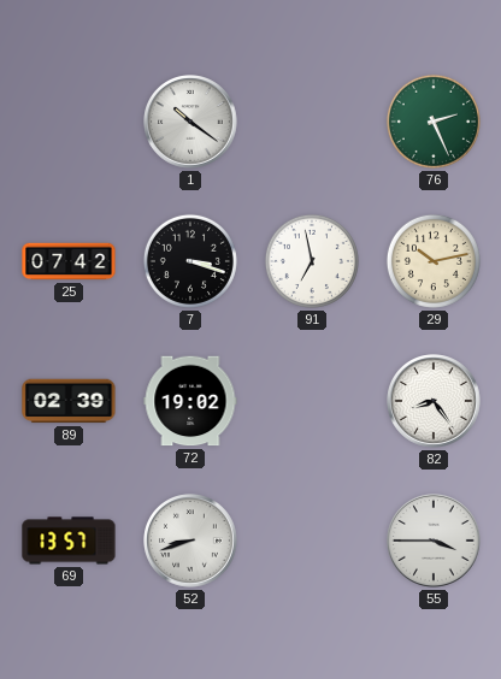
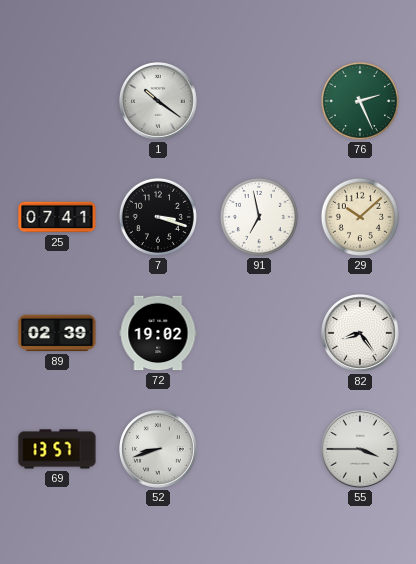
25: 07:42 -> 07:41
29: 10:13 -> 10:08
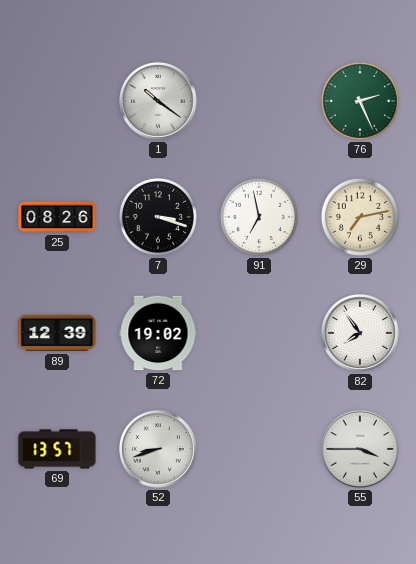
25: 07:41 -> 08:26
29: 10:08 -> 7:13
89: 02:39 -> 12:39
82: 8:24 -> 7:54
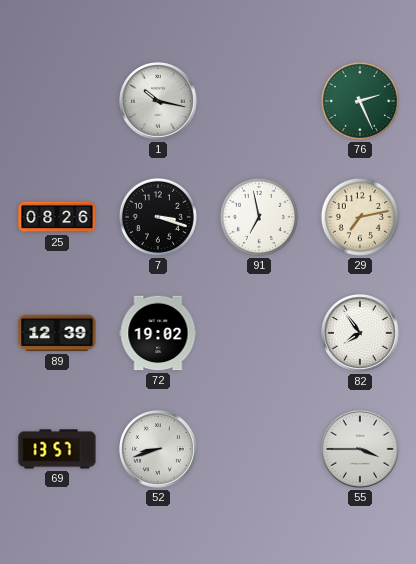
1: 10:21 -> 10:17
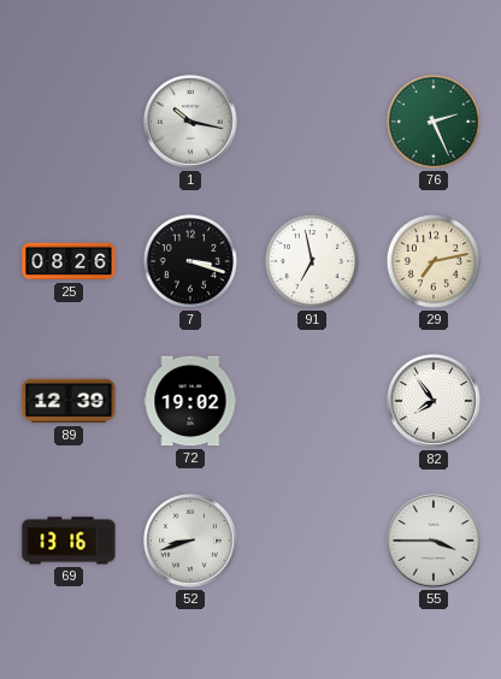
69: 13:57 -> 13:16
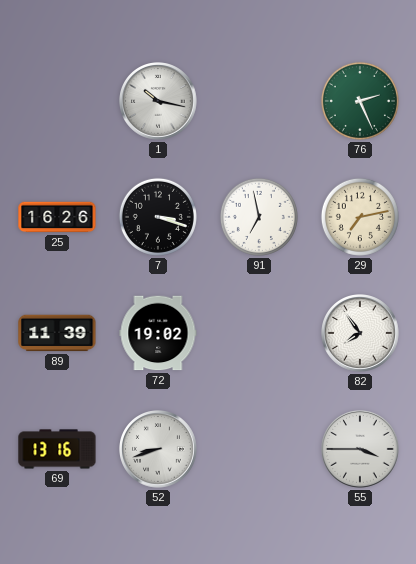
25: 08:26 -> 16:26
89: 12:39 -> 11:39
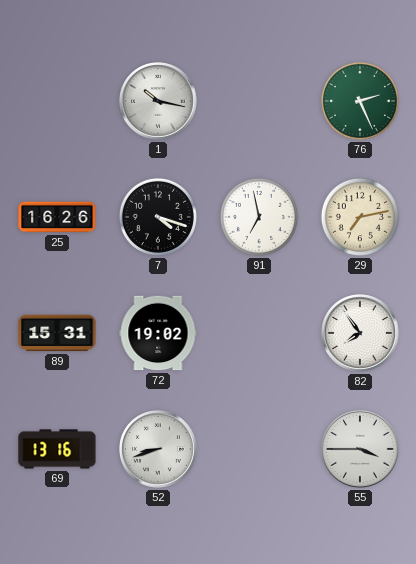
7: 3:18 -> 4:18
89: 11:39 -> 15:31
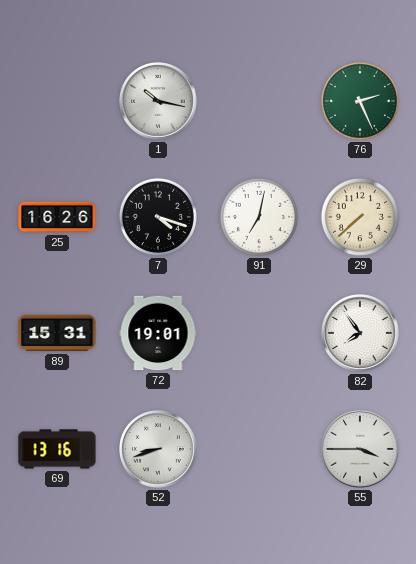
91: 6:58 -> 7:02
29: 7:13 -> 7:38
72: 19:02 -> 19:01
